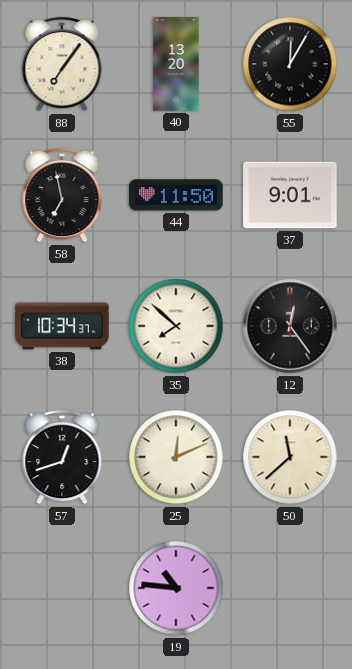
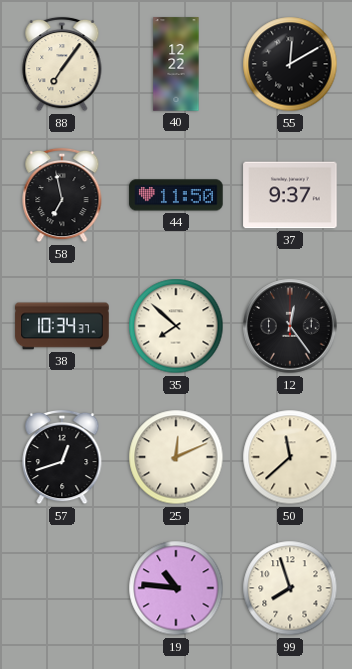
40: 13:20 -> 12:22
55: 12:05 -> 12:10
37: 9:01 -> 9:37
99: none -> 7:57
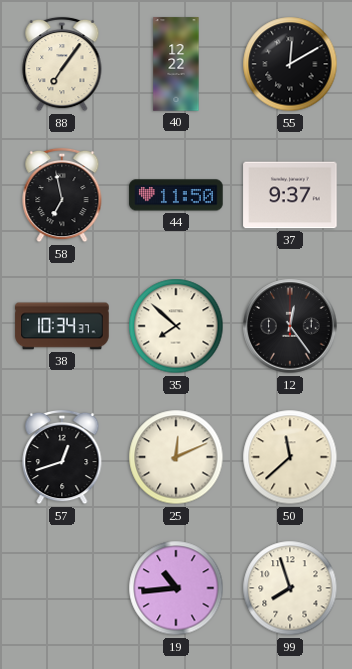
19: 10:46 -> 10:44
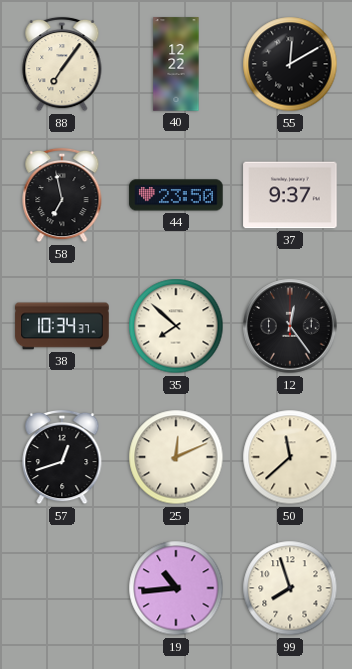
44: 11:50 -> 23:50
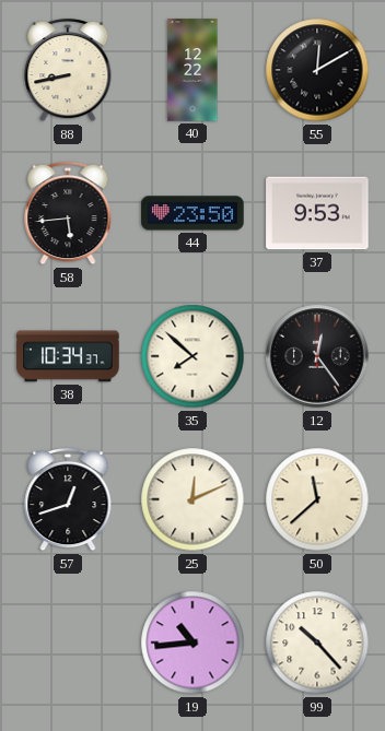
88: 7:06 -> 8:43
58: 6:58 -> 5:44
37: 9:37 -> 9:53
99: 7:57 -> 10:23
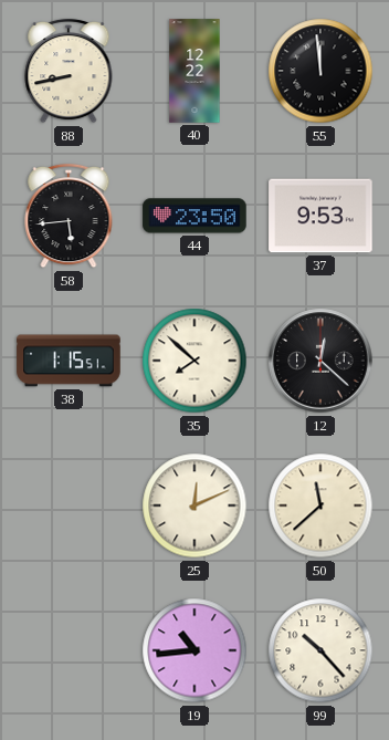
55: 12:10 -> 11:59
38: 10:34 -> 1:15
12: 12:24 -> 12:22
57: 12:42 -> none
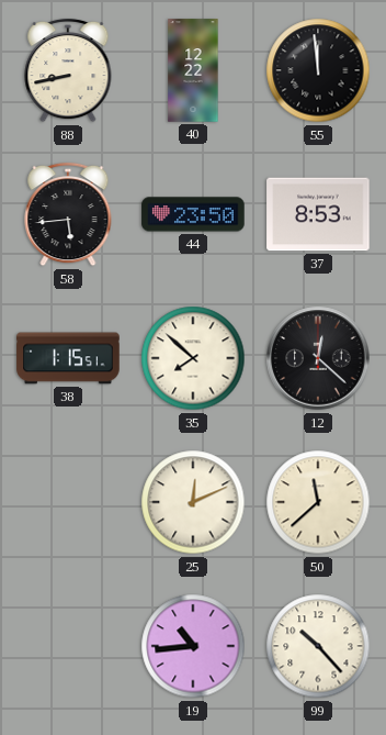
37: 9:53 -> 8:53
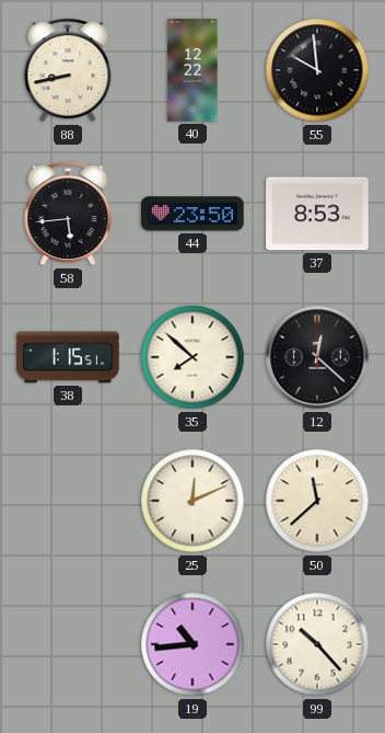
55: 11:59 -> 9:59
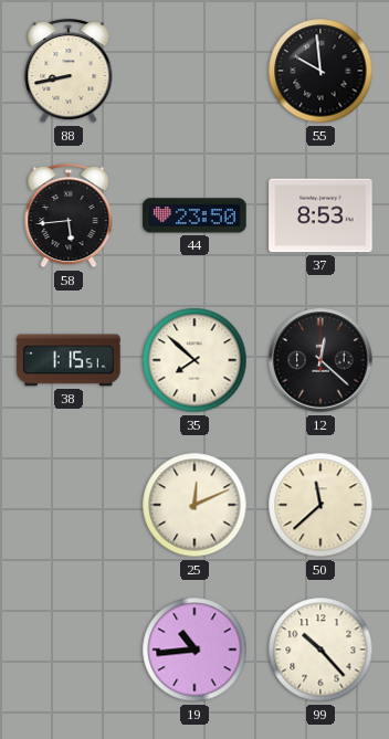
40: 12:22 -> none
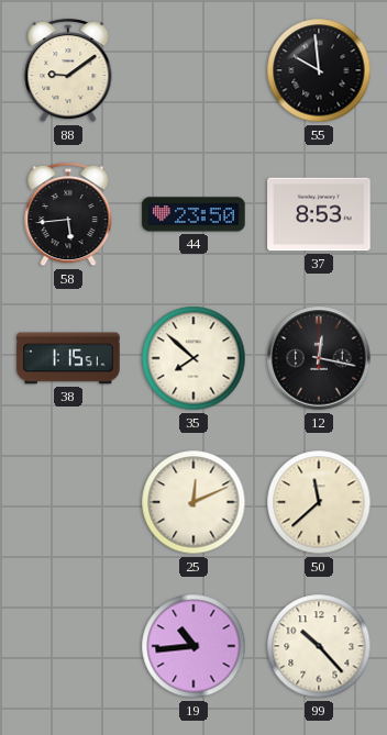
88: 8:43 -> 9:09
12: 12:22 -> 12:17
